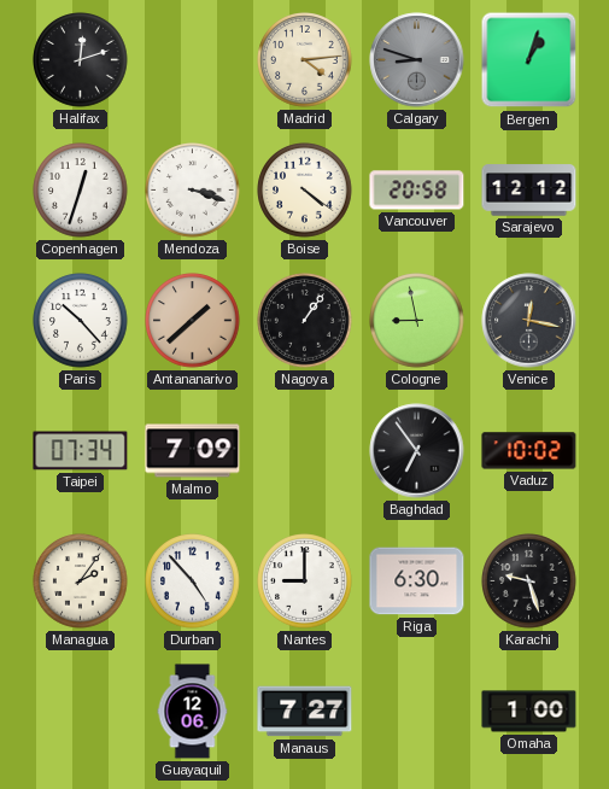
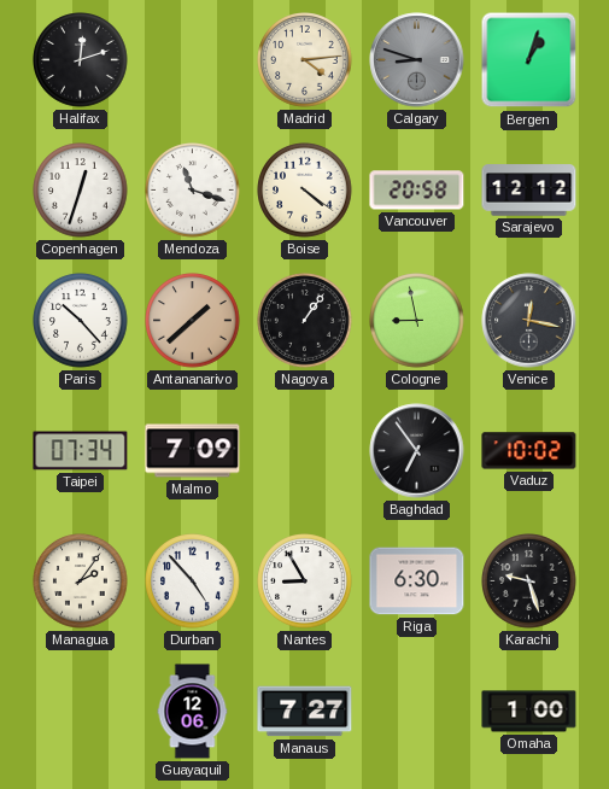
Mendoza: 3:18 -> 11:18
Nantes: 9:00 -> 8:55
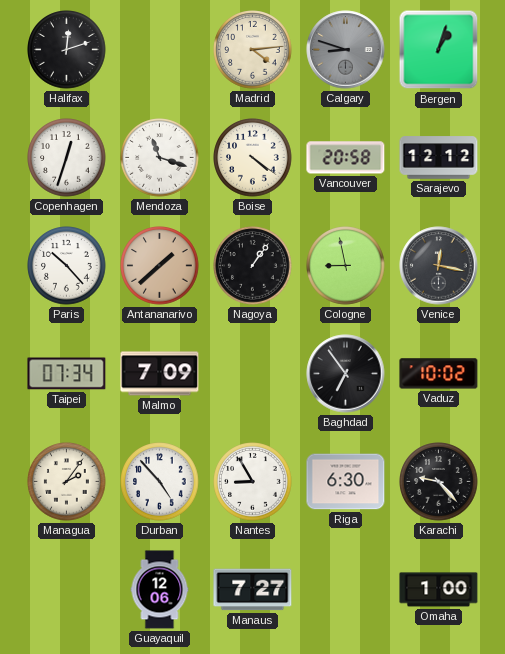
Karachi: 9:27 -> 9:23
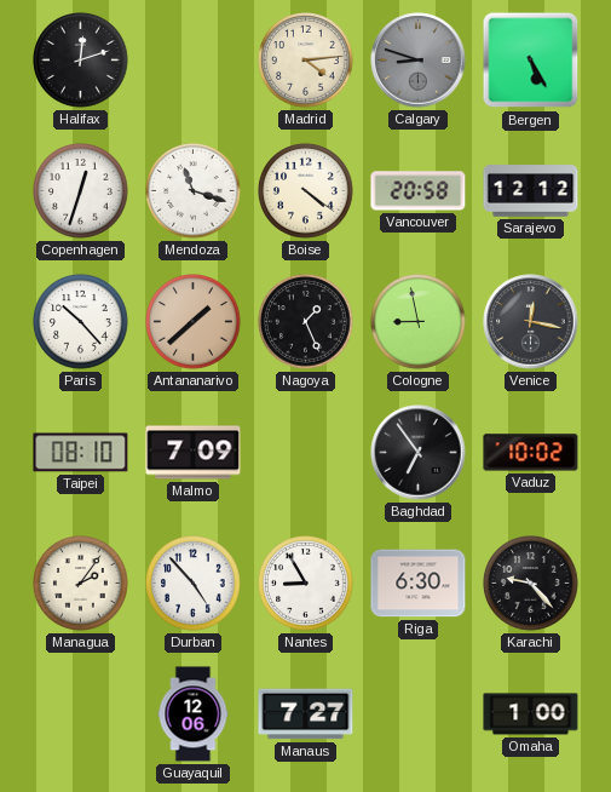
Bergen: 1:03 -> 5:25
Nagoya: 1:06 -> 1:26
Taipei: 07:34 -> 08:10
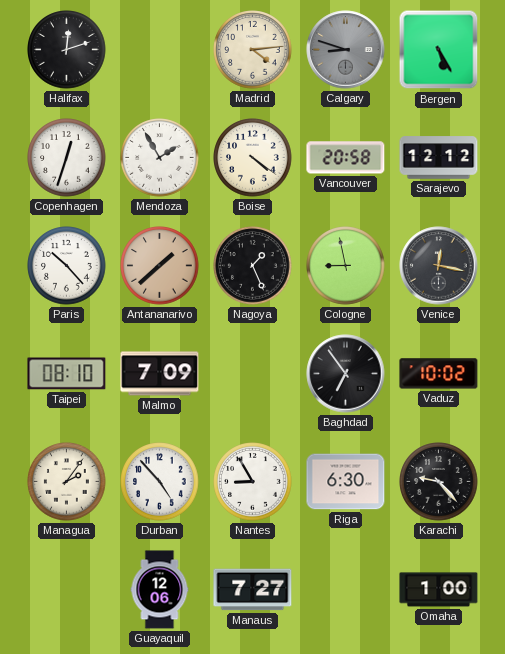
Mendoza: 11:18 -> 1:55
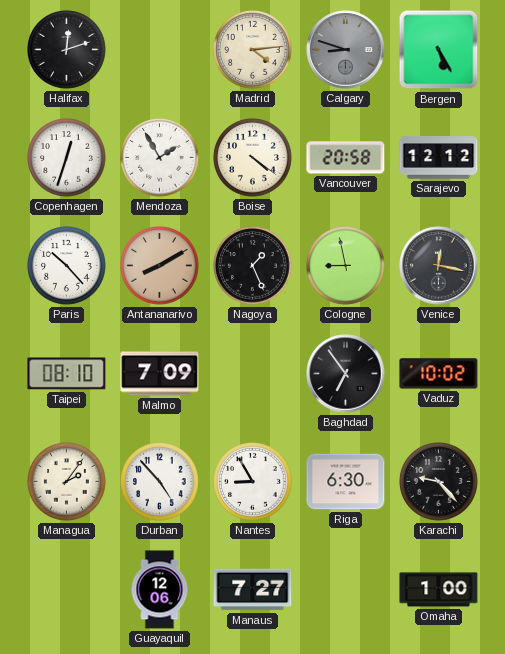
Antananarivo: 1:38 -> 8:10
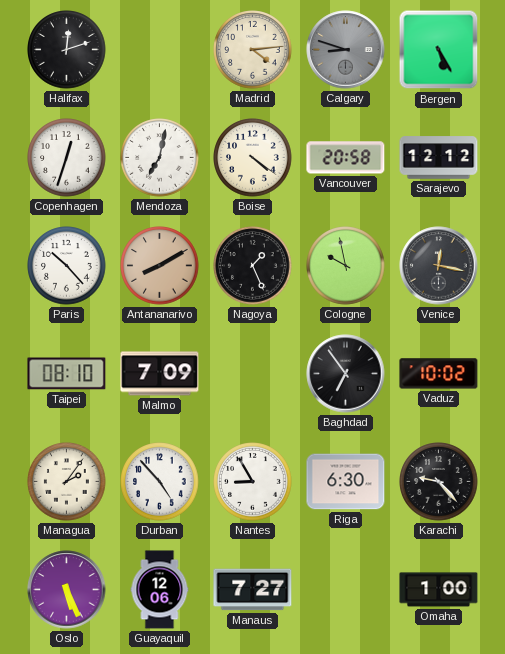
Mendoza: 1:55 -> 7:02
Cologne: 8:58 -> 9:58
Oslo: none -> 5:26
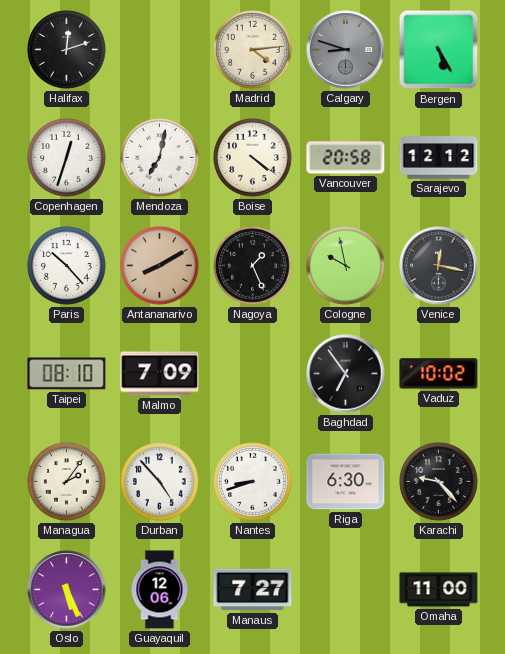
Nantes: 8:55 -> 8:42
Omaha: 1:00 -> 11:00
